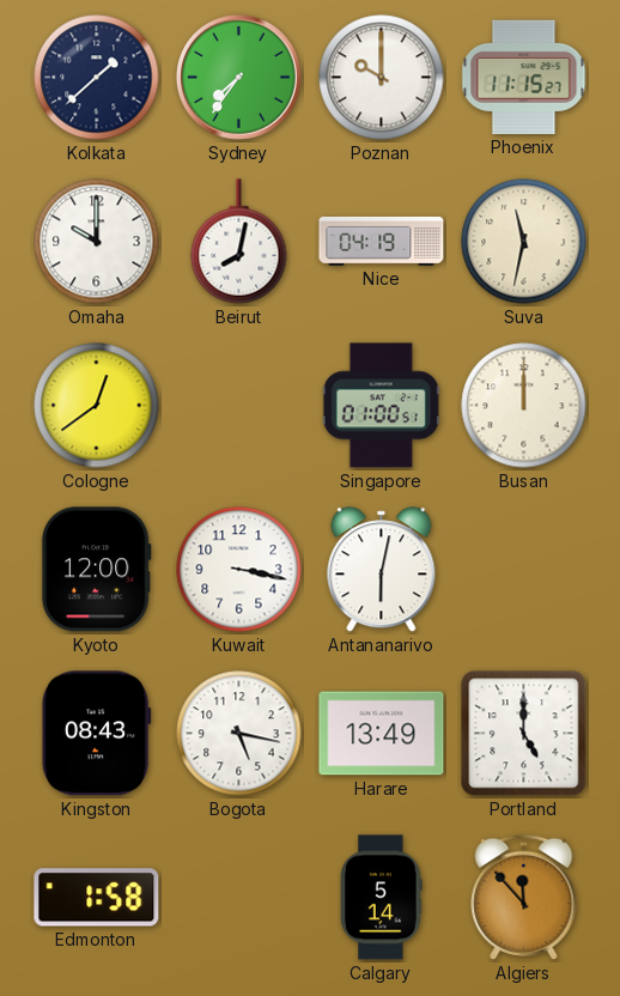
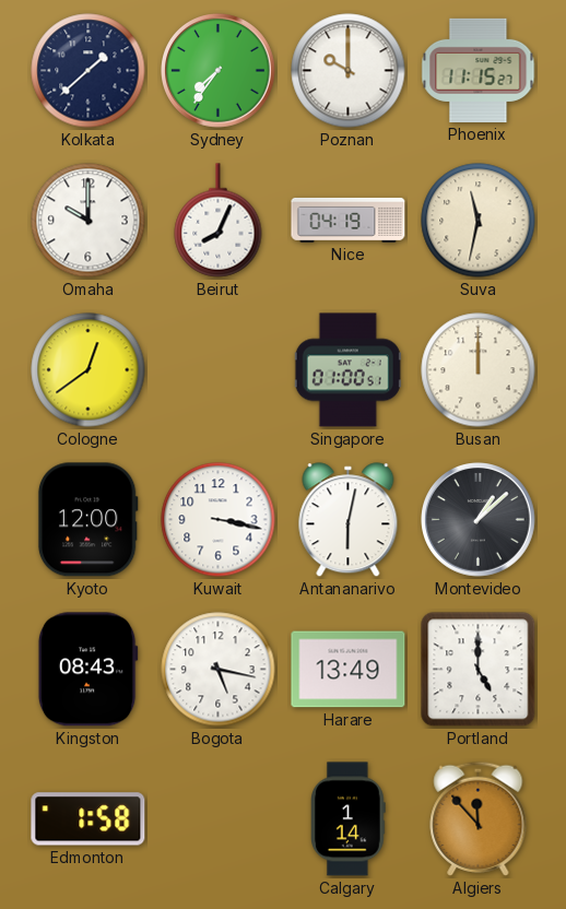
Beirut: 8:02 -> 8:04
Montevideo: none -> 1:08
Calgary: 5:14 -> 1:14
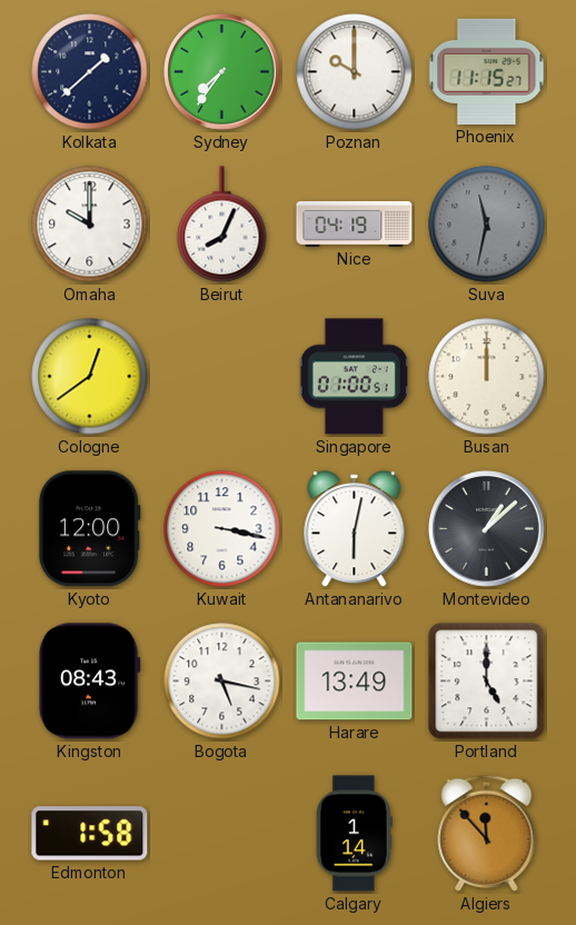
Suva dial: cream -> grey
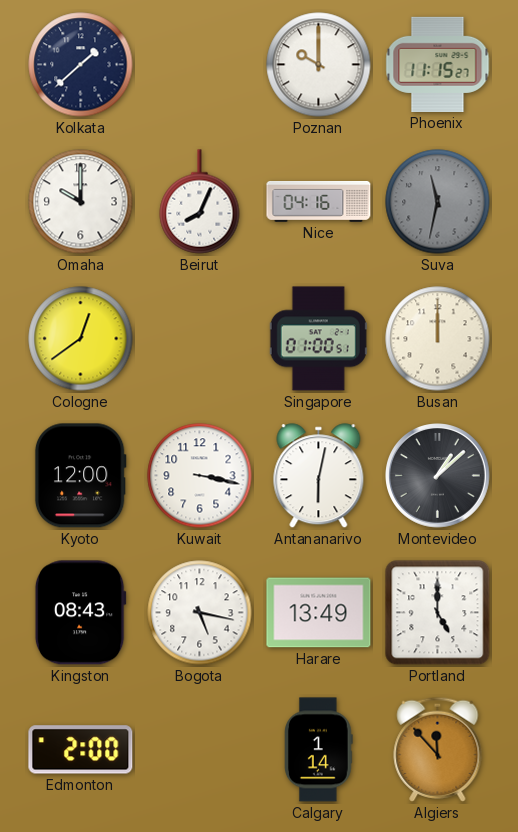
Sydney: 7:36 -> none
Nice: 04:19 -> 04:16
Edmonton: 1:58 -> 2:00
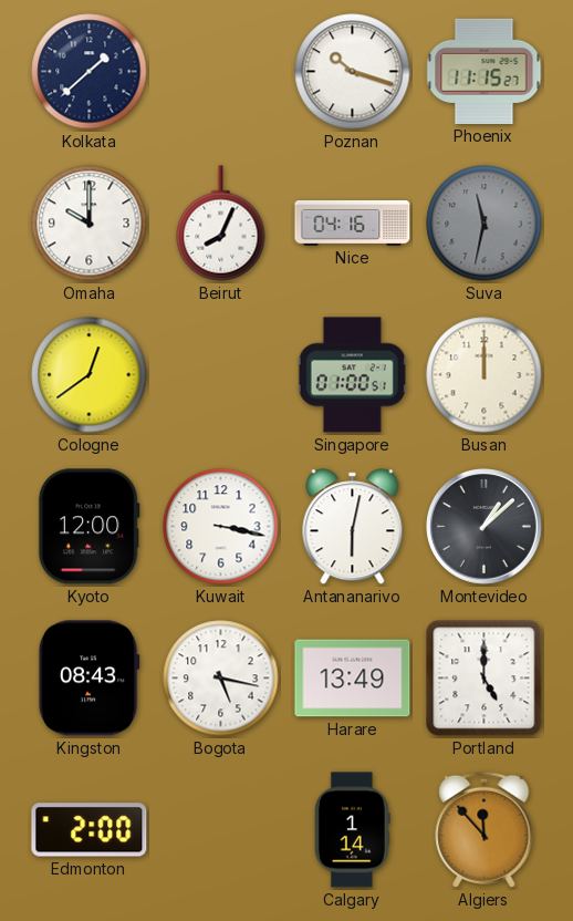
Poznan: 10:00 -> 10:18
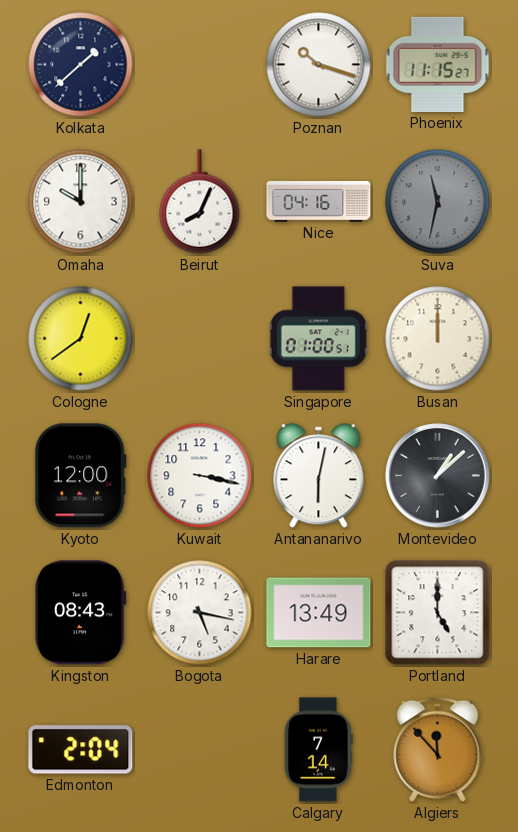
Edmonton: 2:00 -> 2:04
Calgary: 1:14 -> 7:14
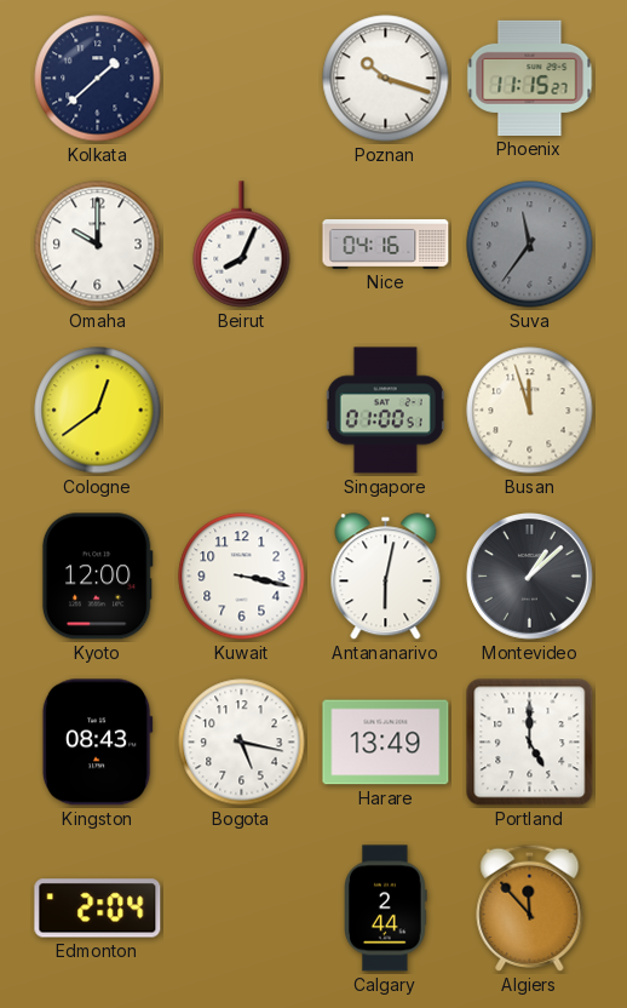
Suva: 11:32 -> 11:36
Busan: 12:00 -> 11:57
Calgary: 7:14 -> 2:44
